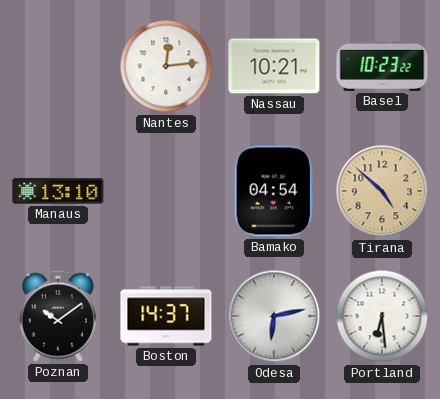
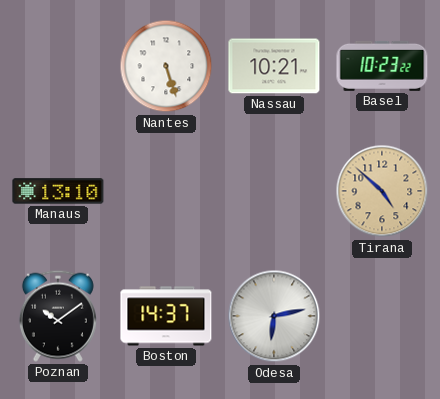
Nantes: 12:14 -> 5:27
Bamako: 04:54 -> none
Portland: 6:29 -> none
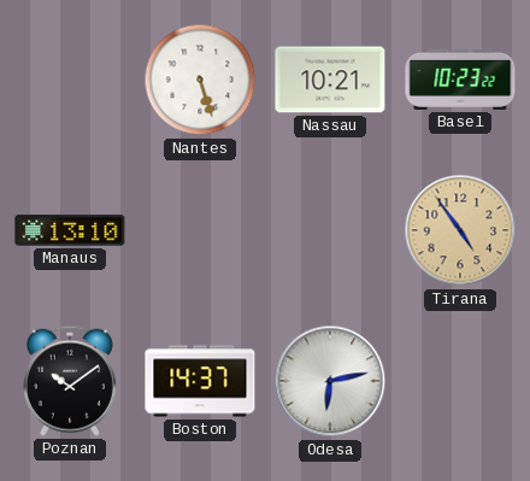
Tirana: 4:52 -> 4:54
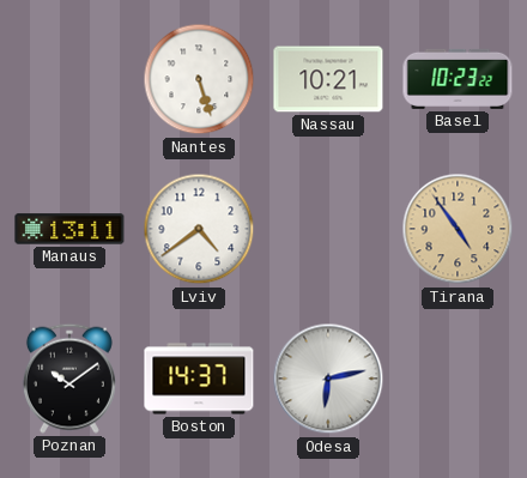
Manaus: 13:10 -> 13:11
Lviv: none -> 4:39
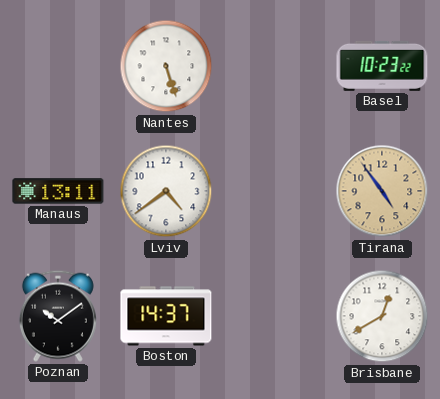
Nassau: 10:21 -> none
Odesa: 6:13 -> none
Brisbane: none -> 12:40
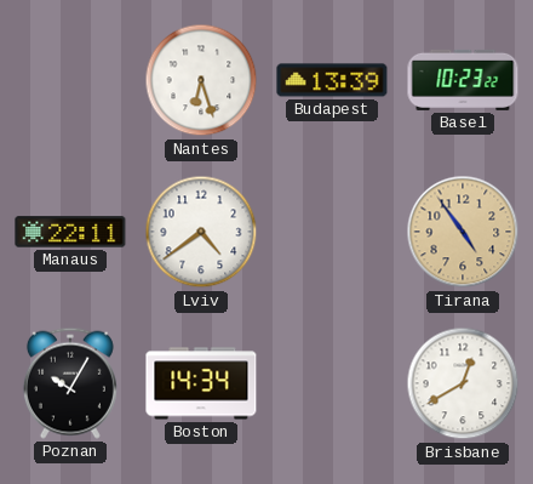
Nantes: 5:27 -> 6:27
Budapest: none -> 13:39
Manaus: 13:11 -> 22:11
Poznan: 10:09 -> 10:05
Boston: 14:37 -> 14:34
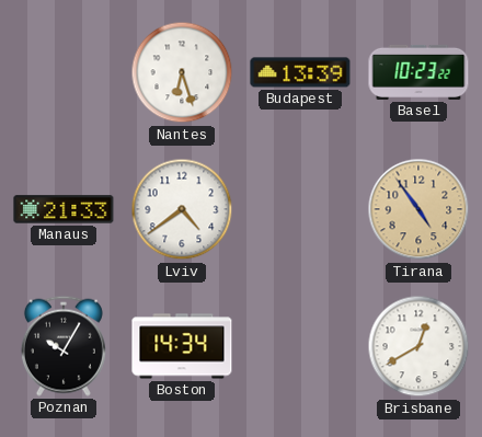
Manaus: 22:11 -> 21:33
